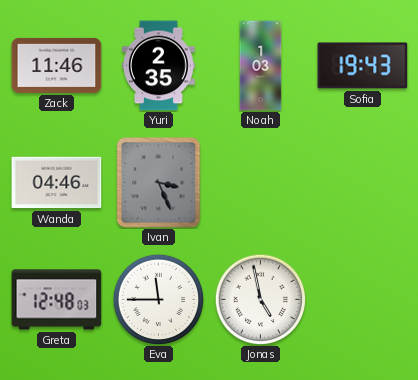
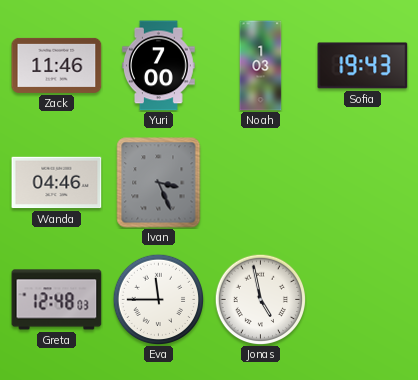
Yuri: 2:35 -> 7:00
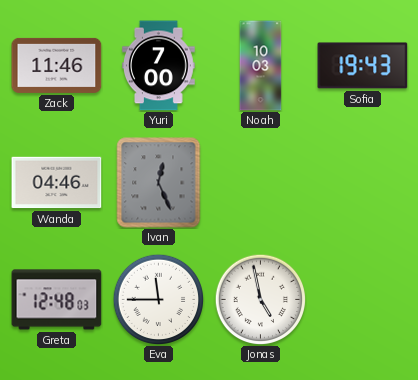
Noah: 1:03 -> 10:03
Ivan: 3:26 -> 12:26
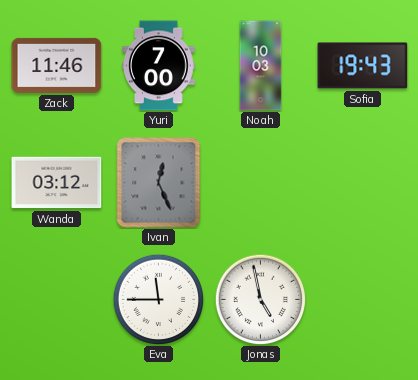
Wanda: 04:46 -> 03:12
Greta: 12:48 -> none
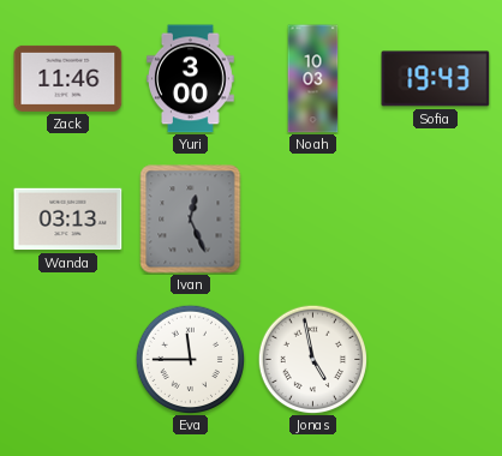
Yuri: 7:00 -> 3:00
Wanda: 03:12 -> 03:13
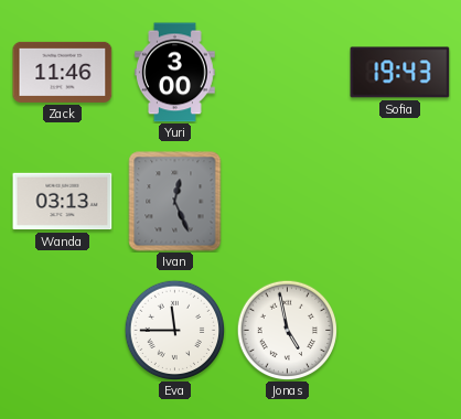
Noah: 10:03 -> none
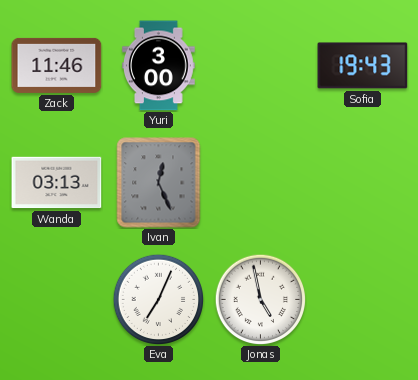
Eva: 11:45 -> 7:04
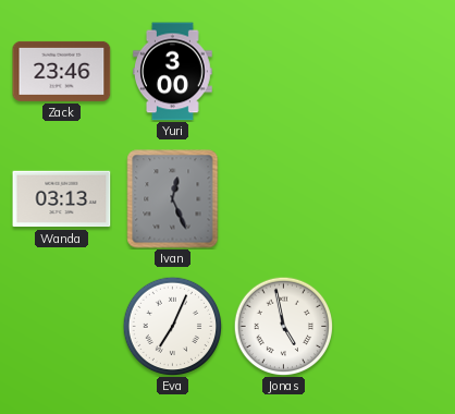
Zack: 11:46 -> 23:46
Sofia: 19:43 -> none
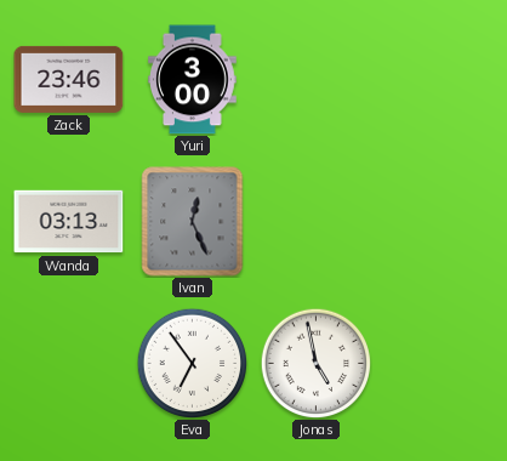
Eva: 7:04 -> 6:54
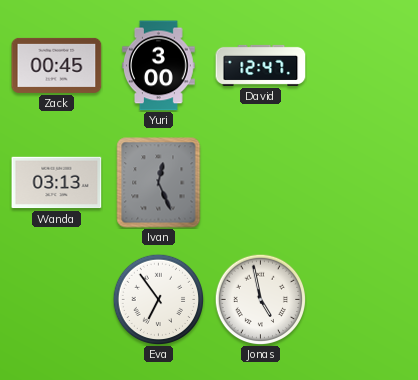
Zack: 23:46 -> 00:45
David: none -> 12:47
